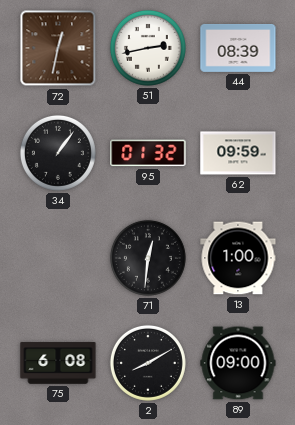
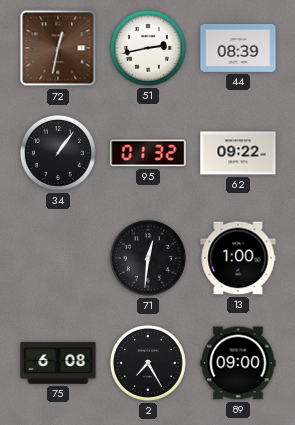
62: 09:59 -> 09:22
2: 8:10 -> 7:25
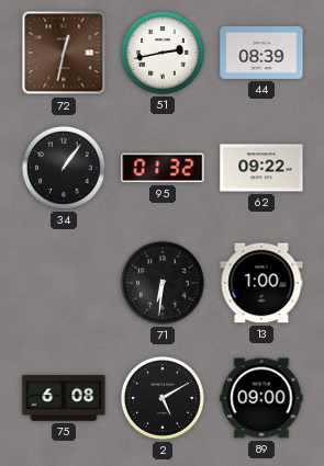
71: 12:31 -> 6:31
2: 7:25 -> 5:10
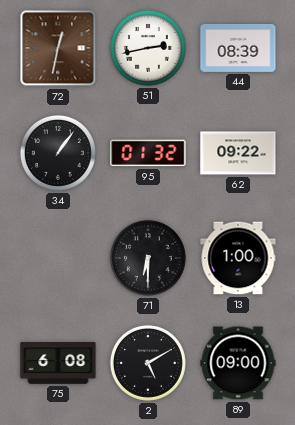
71: 6:31 -> 6:30
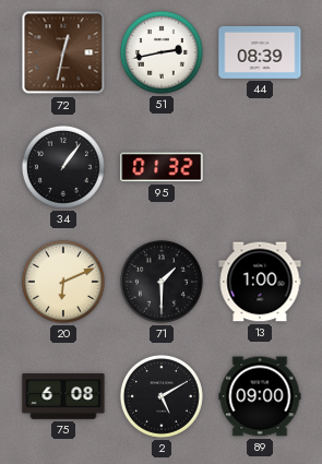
62: 09:22 -> none
20: none -> 6:11
71: 6:30 -> 1:30
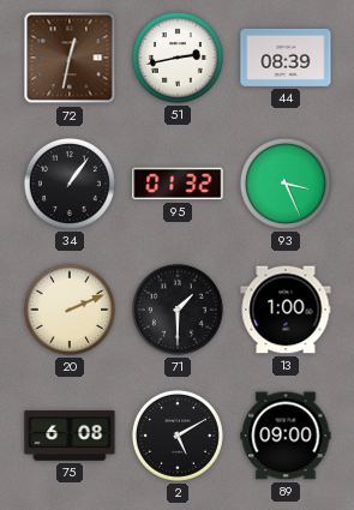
93: none -> 3:26
20: 6:11 -> 2:11
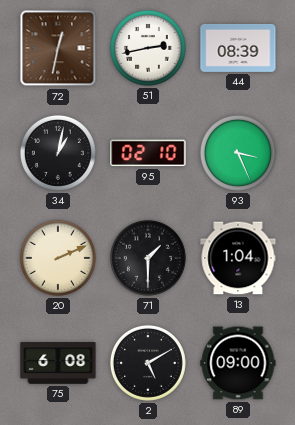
34: 1:06 -> 1:02
95: 01:32 -> 02:10
13: 1:00 -> 1:04
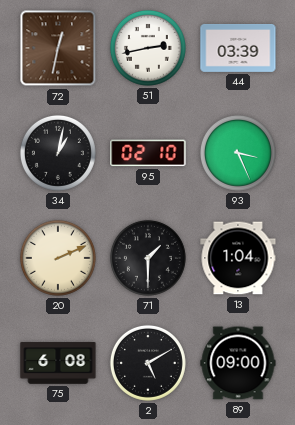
44: 08:39 -> 03:39
